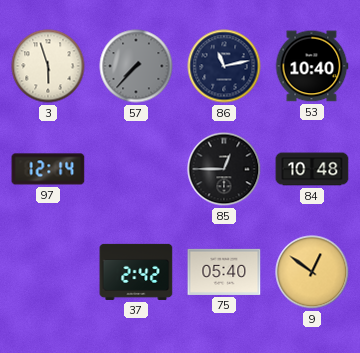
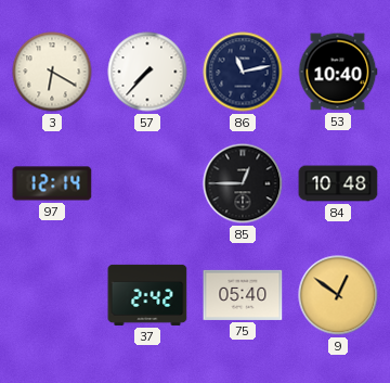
3: 5:57 -> 6:20
57 dial: grey -> white
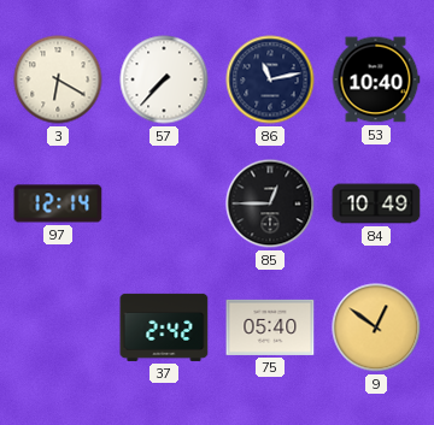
84: 10:48 -> 10:49
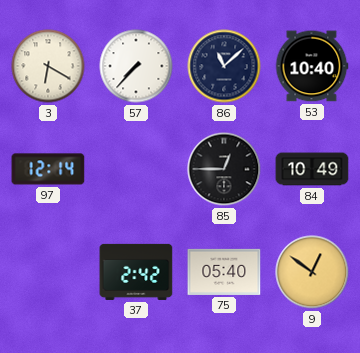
86: 11:13 -> 11:08
